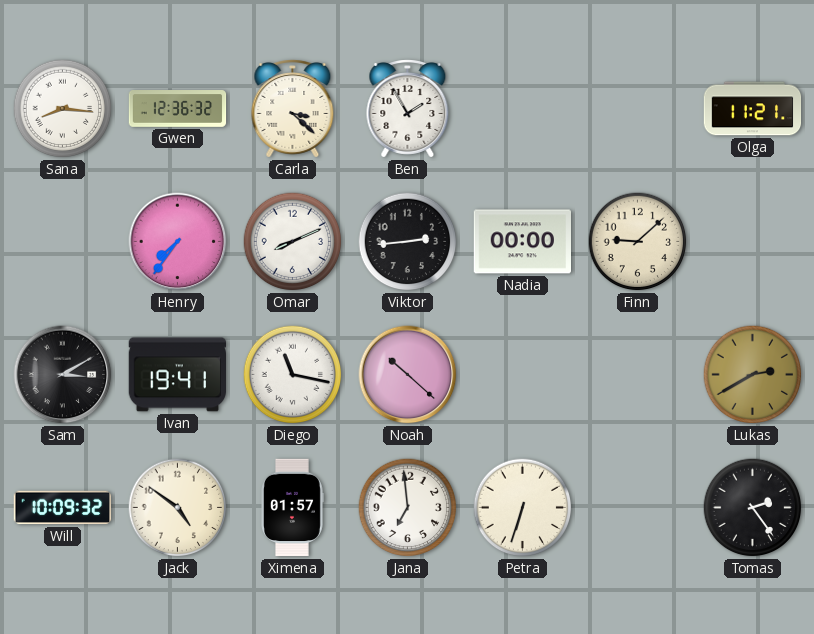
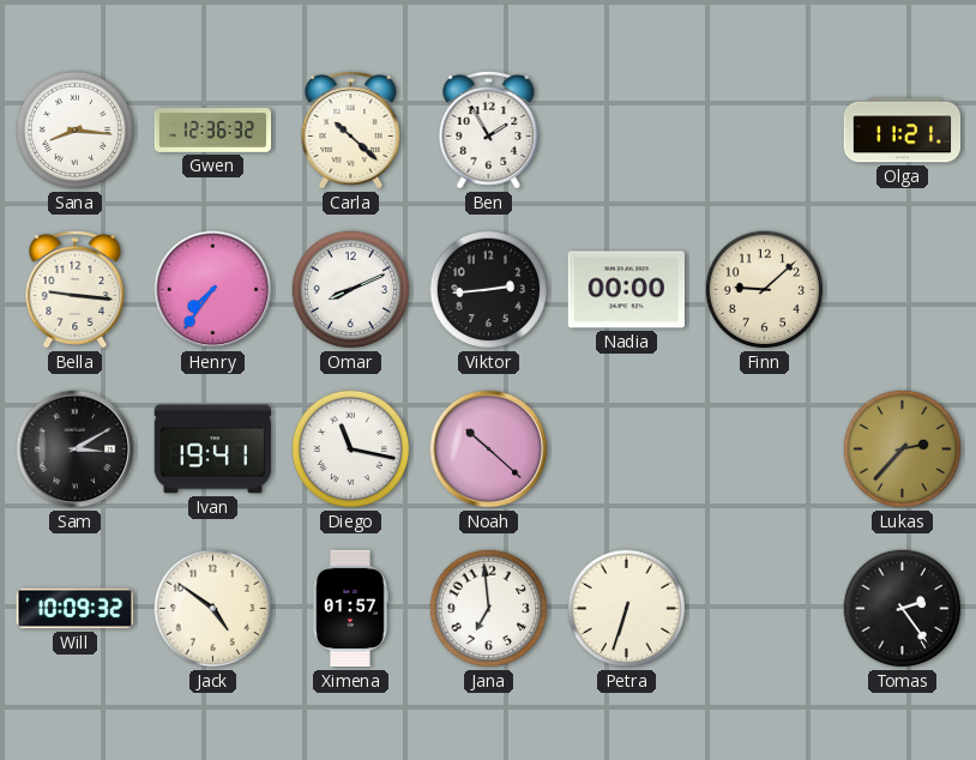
Carla: 3:22 -> 10:22
Bella: none -> 9:16
Lukas: 2:40 -> 2:37
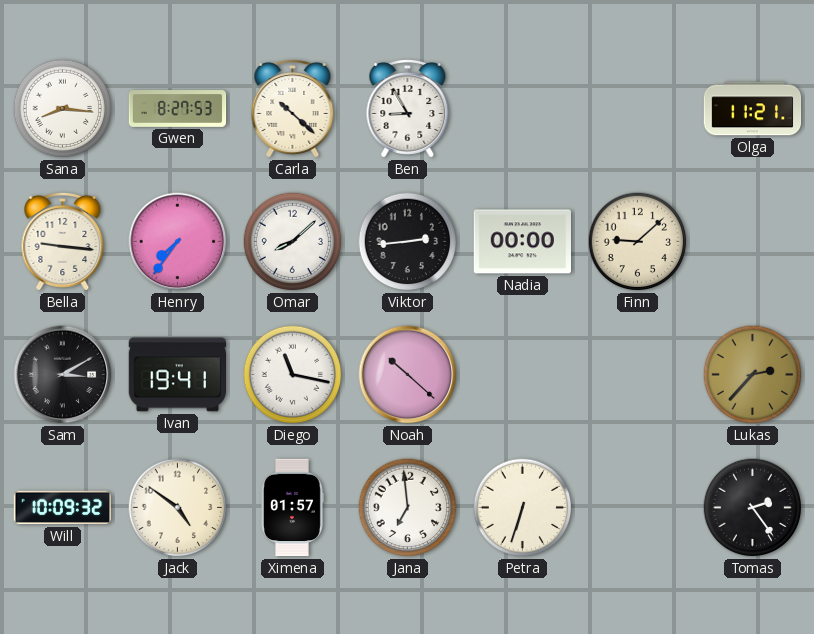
Gwen: 12:36 -> 8:27
Ben: 1:55 -> 8:55
Omar: 8:11 -> 8:08
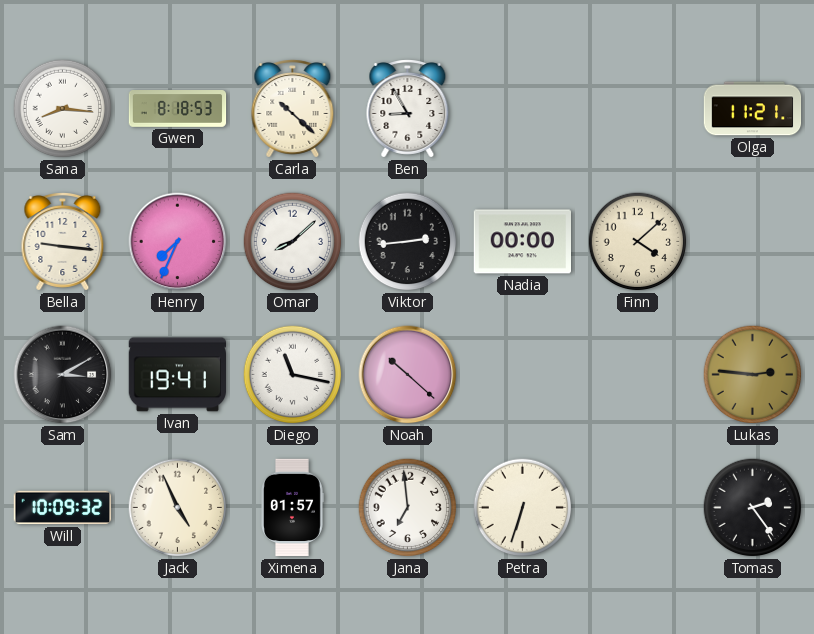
Gwen: 8:27 -> 8:18
Henry: 7:36 -> 7:34
Finn: 9:08 -> 4:08
Lukas: 2:37 -> 2:46
Jack: 4:51 -> 4:56
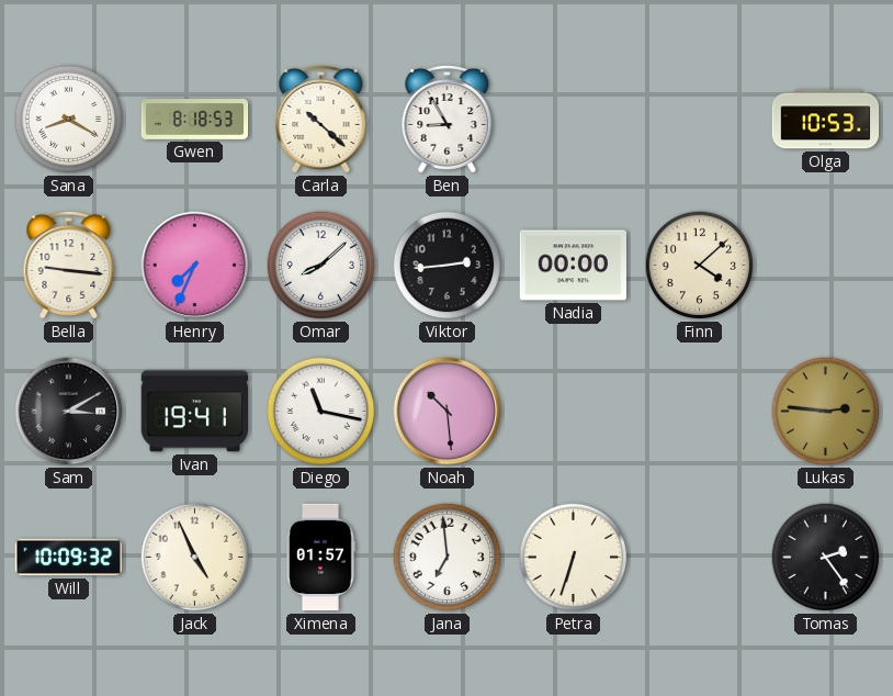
Sana: 8:16 -> 8:20
Olga: 11:21 -> 10:53
Noah: 10:22 -> 10:29
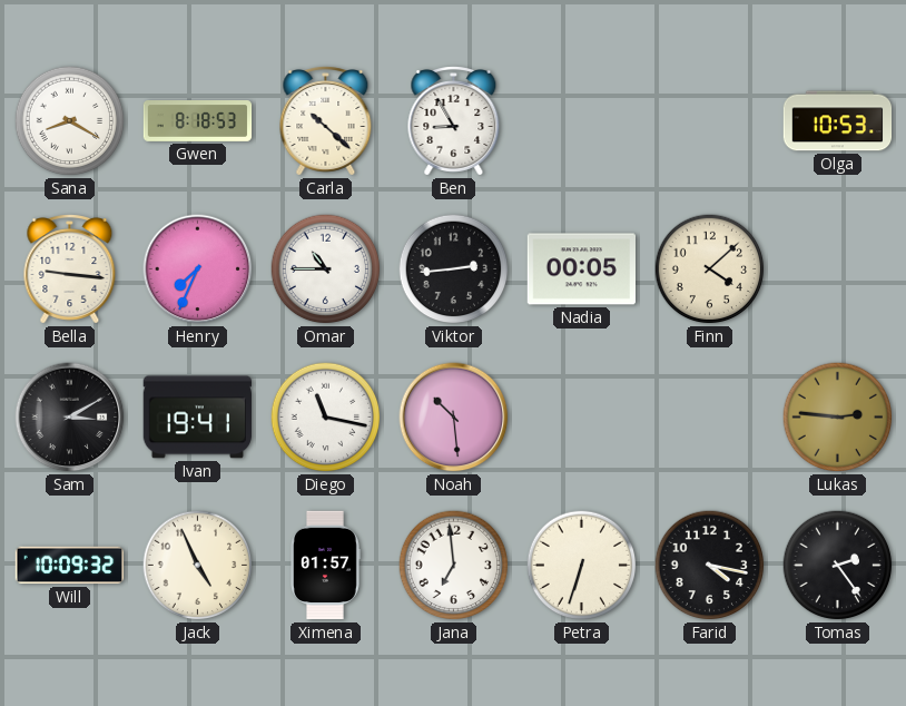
Omar: 8:08 -> 10:45
Nadia: 00:00 -> 00:05
Farid: none -> 4:17
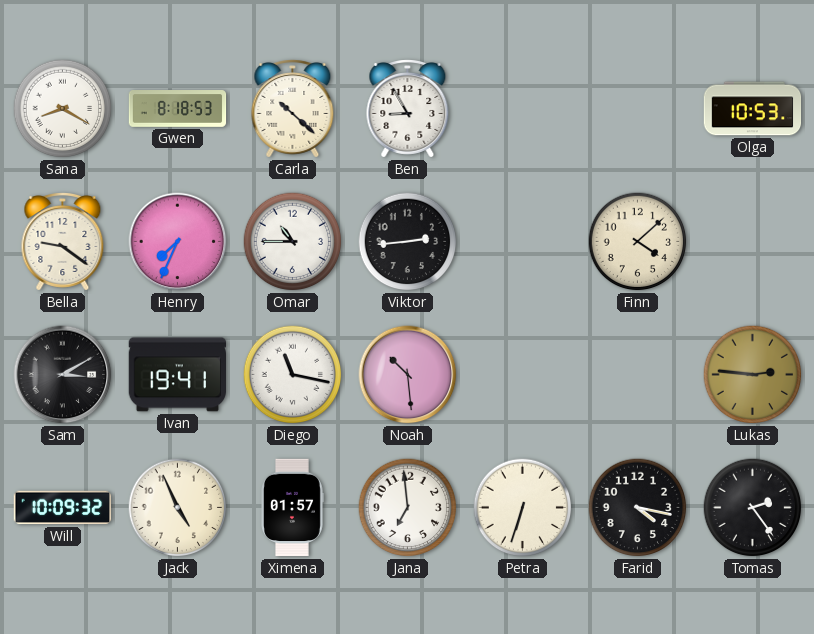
Bella: 9:16 -> 9:21
Nadia: 00:05 -> none
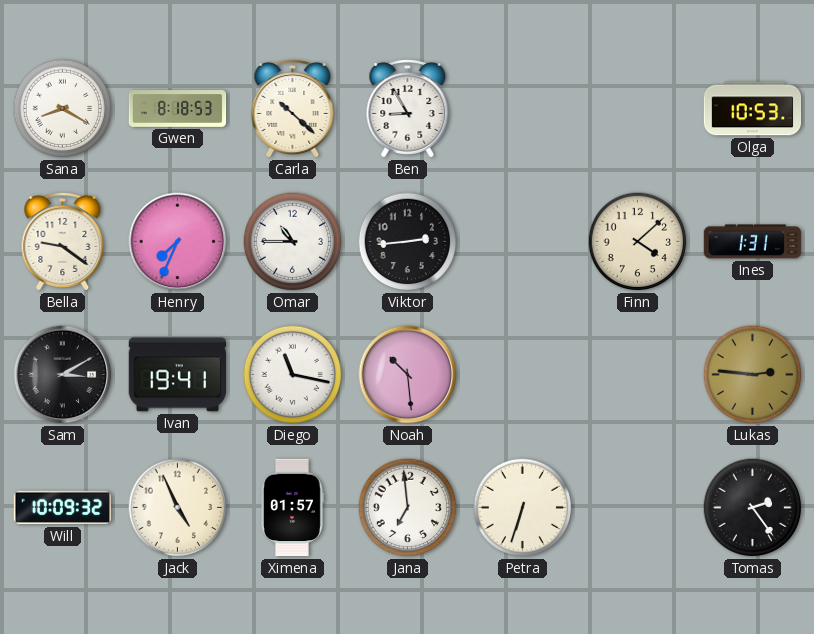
Ines: none -> 1:31
Farid: 4:17 -> none
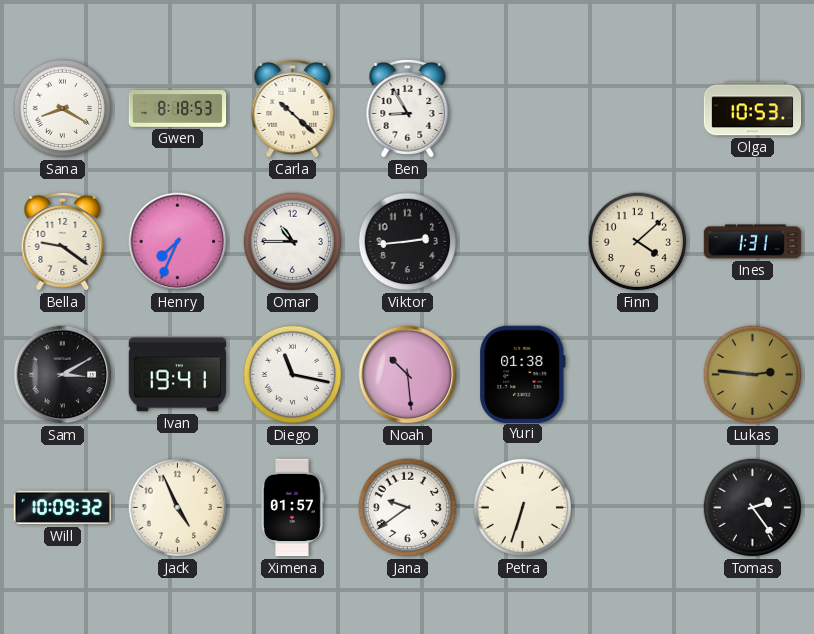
Yuri: none -> 01:38
Jana: 6:59 -> 9:39
